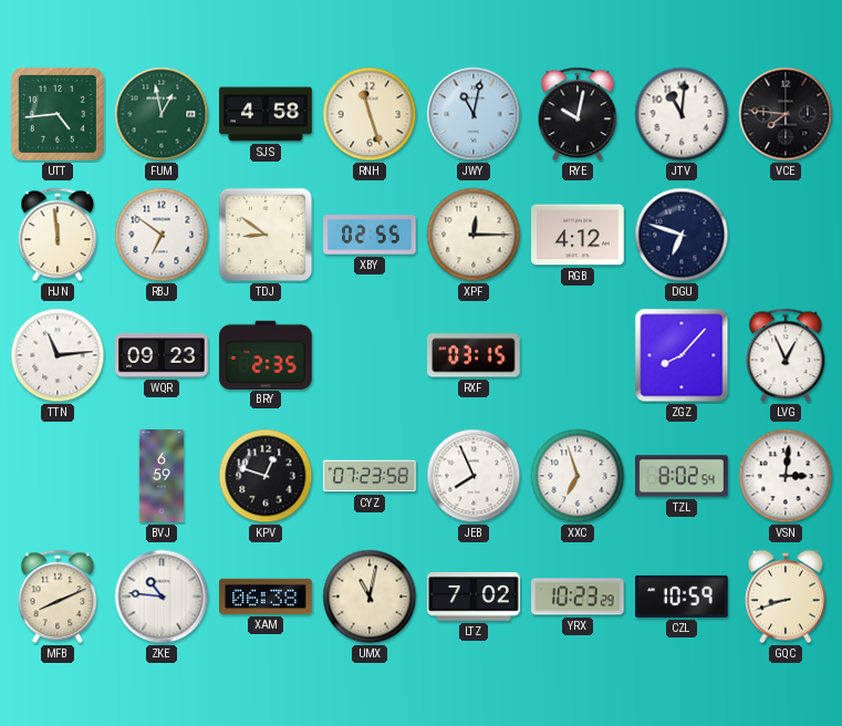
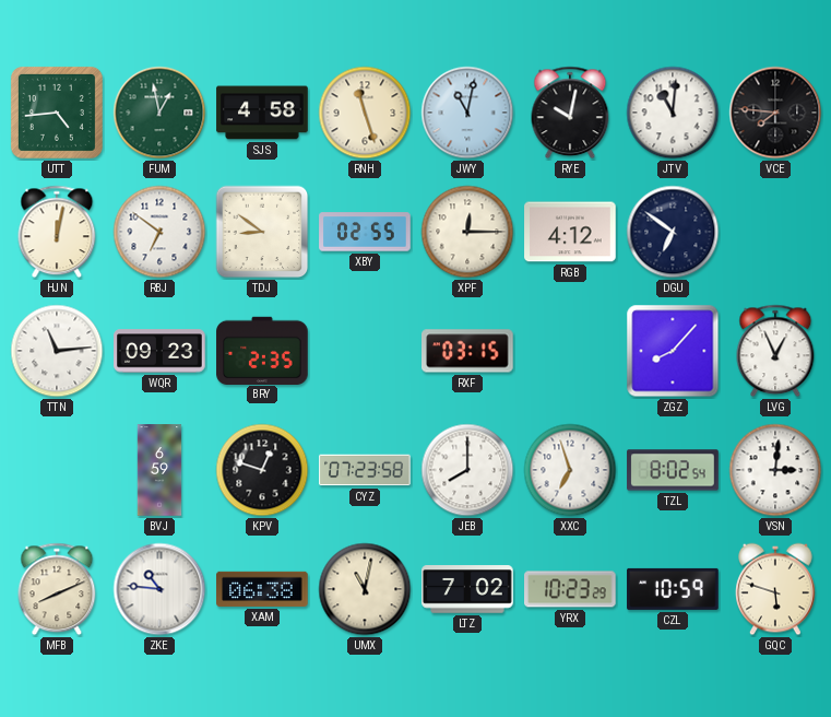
HJN: 11:59 -> 12:02
DGU: 6:48 -> 6:51
JEB: 7:56 -> 8:00
GQC: 8:42 -> 5:48
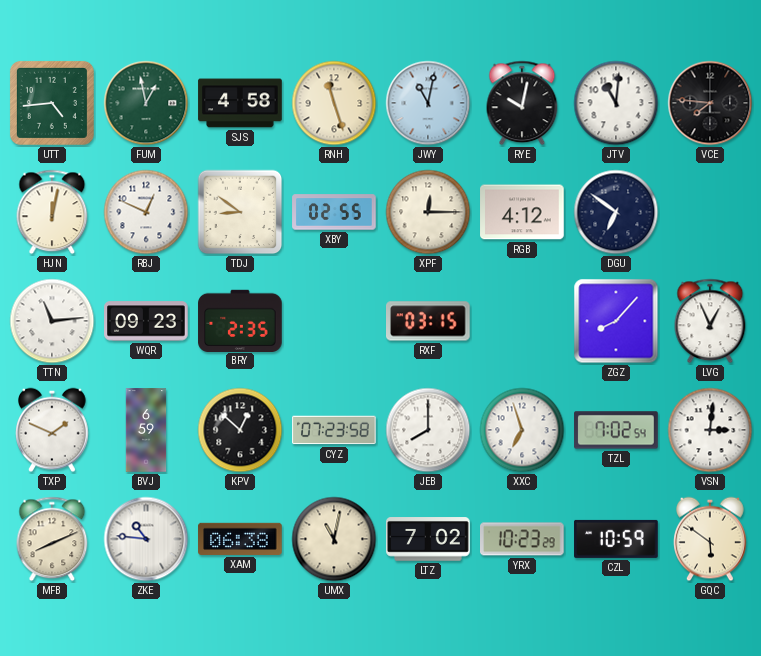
RBJ: 6:51 -> 12:49
TXP: none -> 1:49
KPV: 12:48 -> 12:52
TZL: 8:02 -> 7:02
GQC: 5:48 -> 5:51
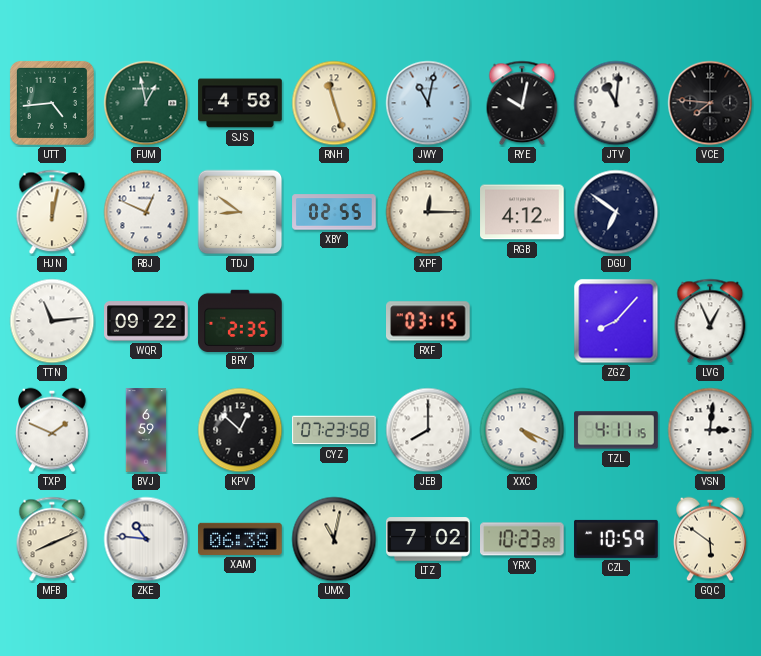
WQR: 09:23 -> 09:22
XXC: 6:57 -> 4:19
TZL: 7:02 -> 4:11
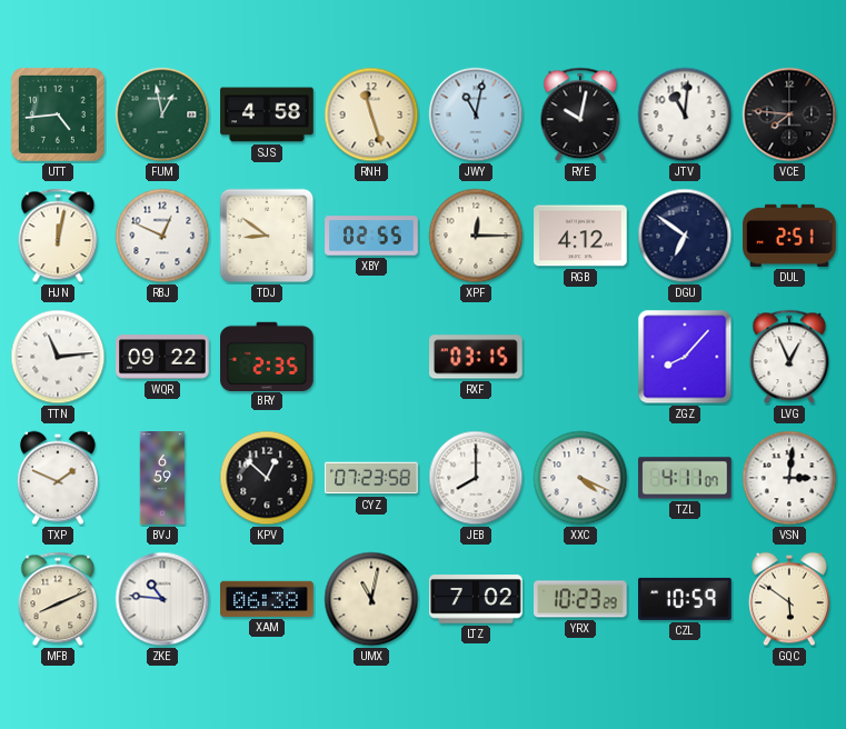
DUL: none -> 2:51
TZL: 4:11:15 -> 4:11:07
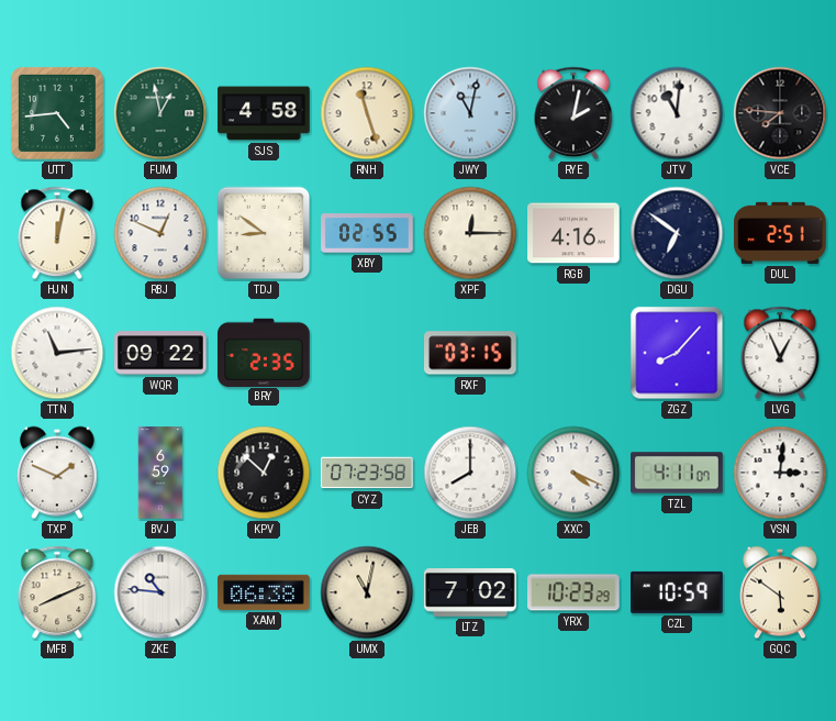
RYE: 10:02 -> 2:02
RGB: 4:12 -> 4:16
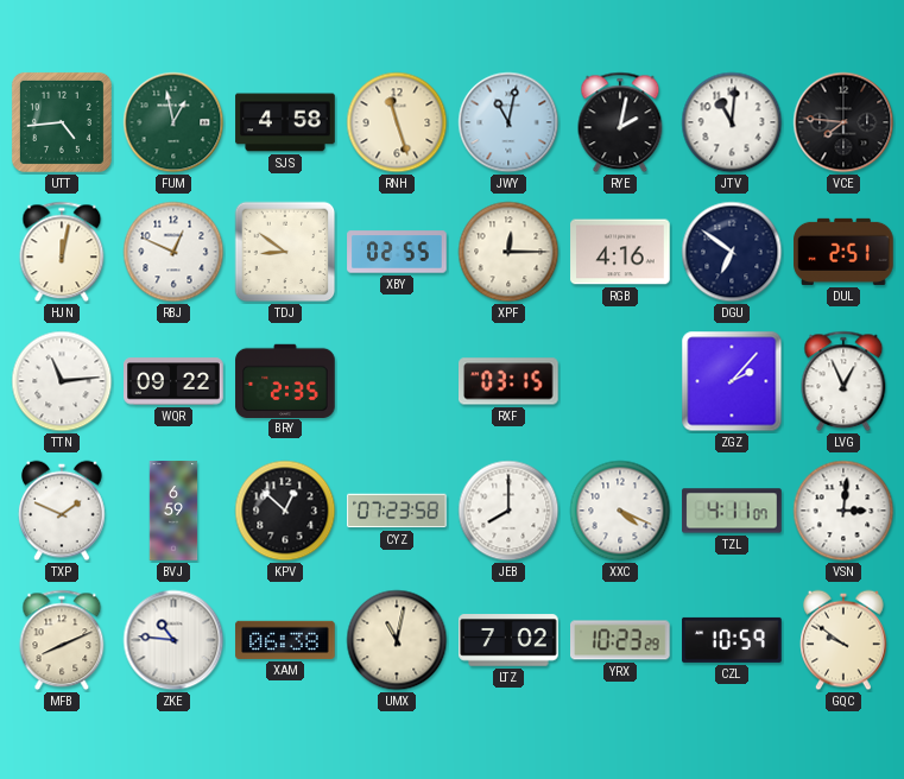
ZGZ: 8:07 -> 2:07
GQC: 5:51 -> 9:51
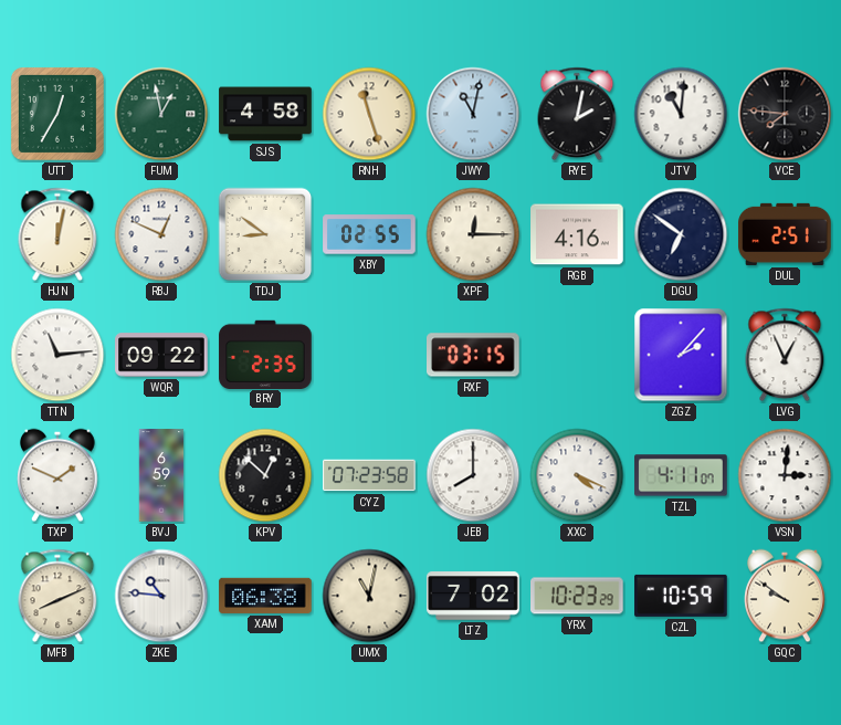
UTT: 4:44 -> 12:35
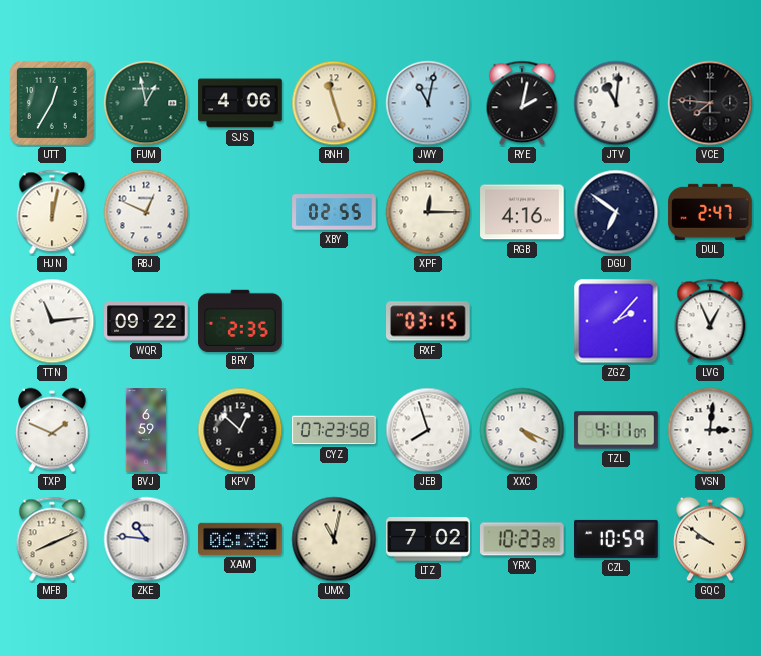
SJS: 4:58 -> 4:06
TDJ: 8:51 -> none
DUL: 2:51 -> 2:47
JEB: 8:00 -> 7:57
